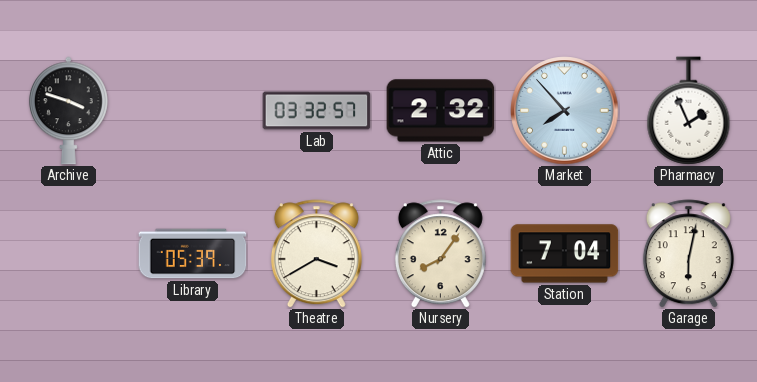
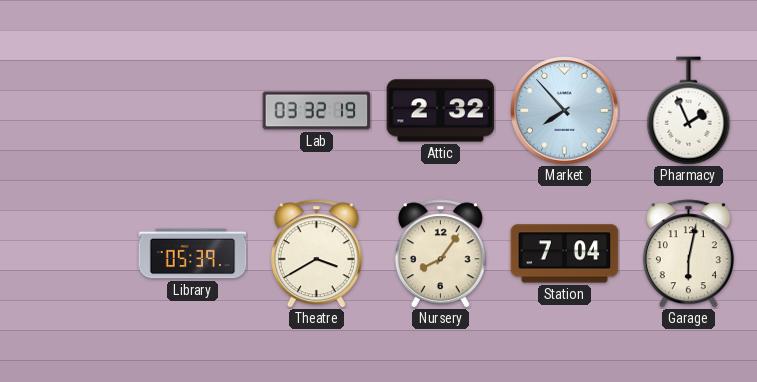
Archive: 3:48 -> none
Lab: 03:32:57 -> 03:32:19
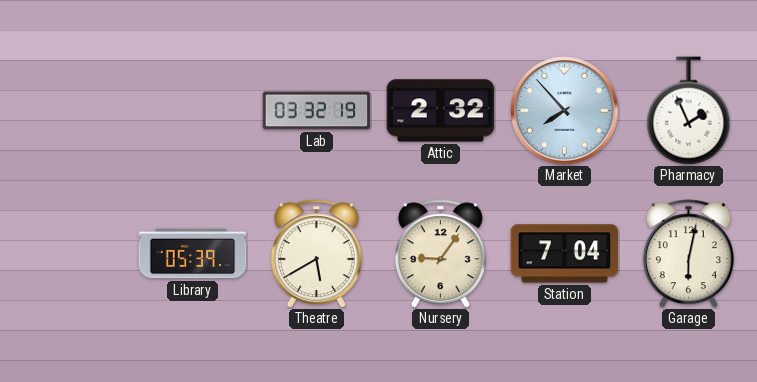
Theatre: 3:40 -> 5:40
Nursery: 8:06 -> 9:06
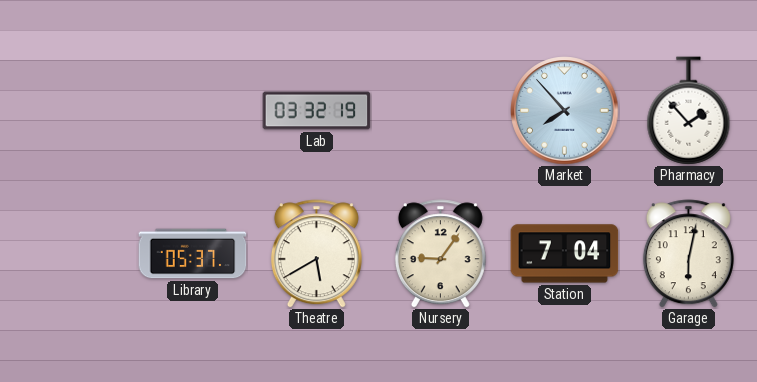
Attic: 2:32 -> none
Pharmacy: 1:56 -> 1:53
Library: 05:39 -> 05:37
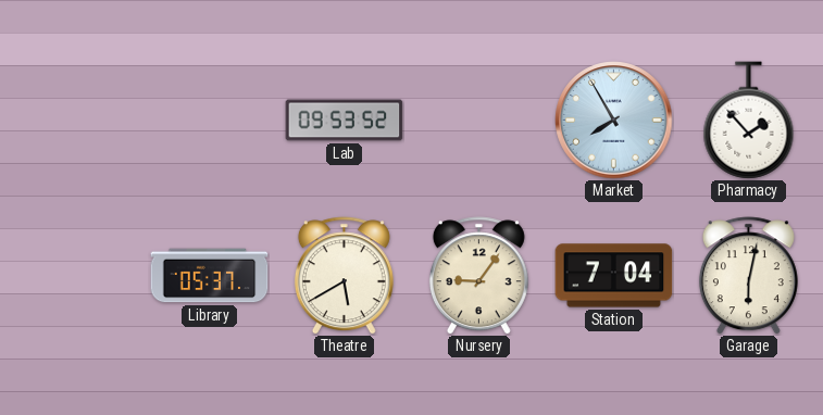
Lab: 03:32 -> 09:53
Market: 7:53 -> 7:55
